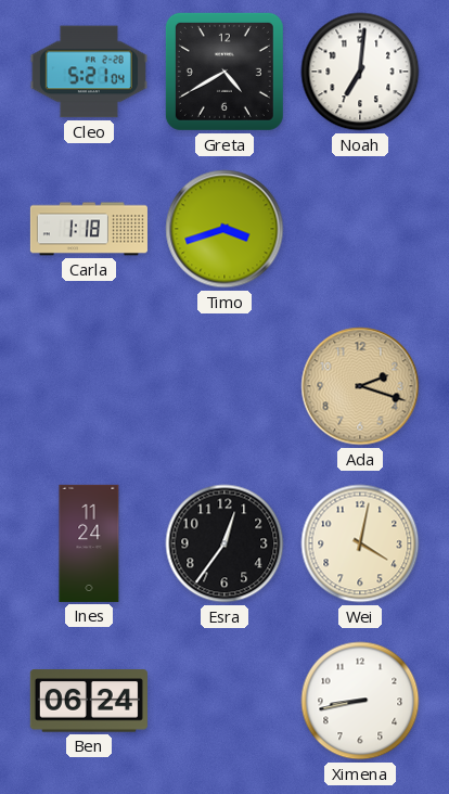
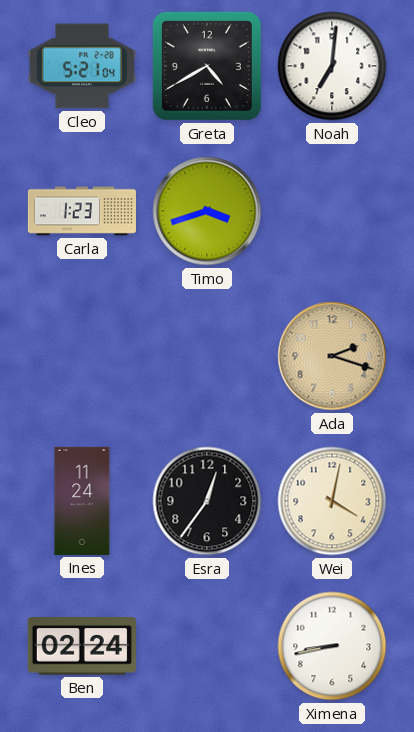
Carla: 1:18 -> 1:23
Ben: 06:24 -> 02:24
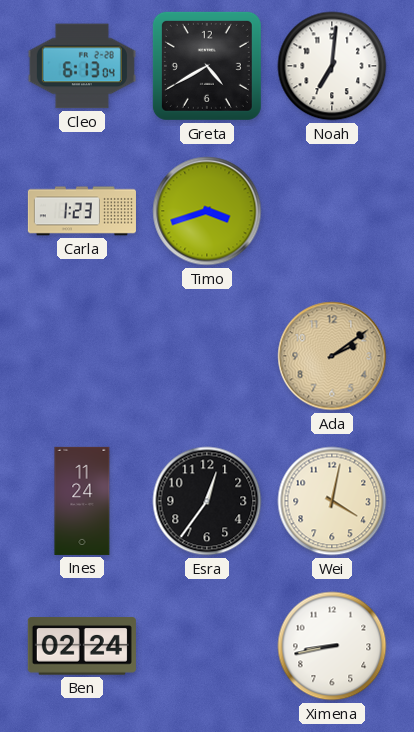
Cleo: 5:21 -> 6:13
Ada: 2:18 -> 2:09
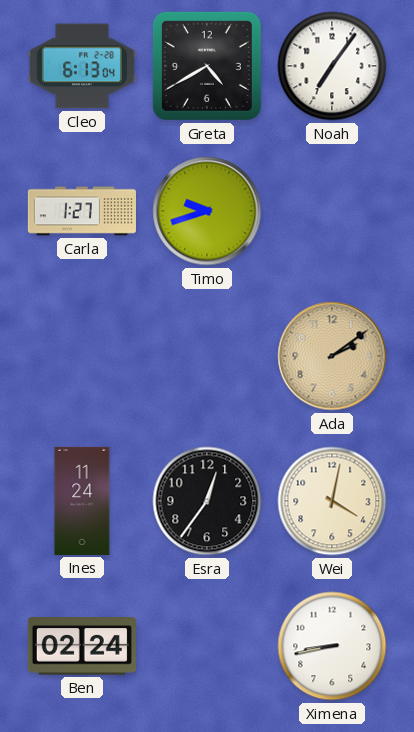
Noah: 7:01 -> 7:06
Carla: 1:23 -> 1:27
Timo: 3:42 -> 9:42
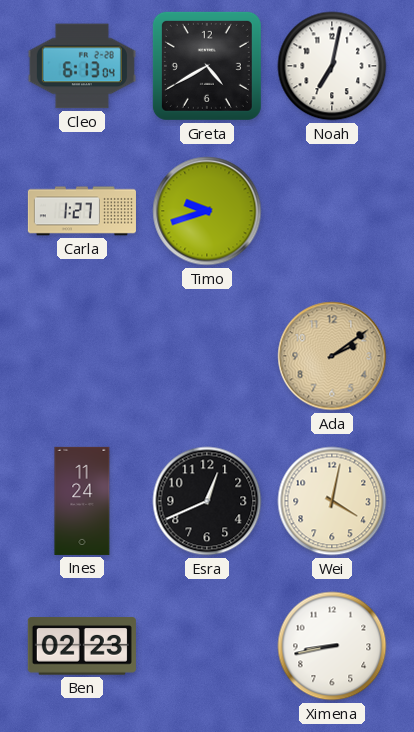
Noah: 7:06 -> 7:02
Esra: 12:36 -> 12:41
Ben: 02:24 -> 02:23
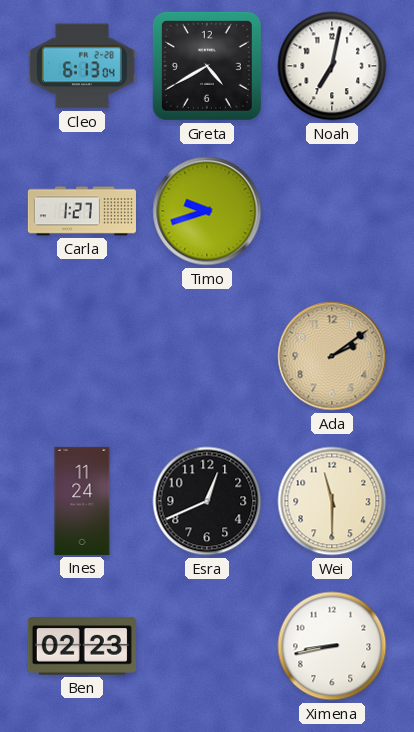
Wei: 4:02 -> 11:30
